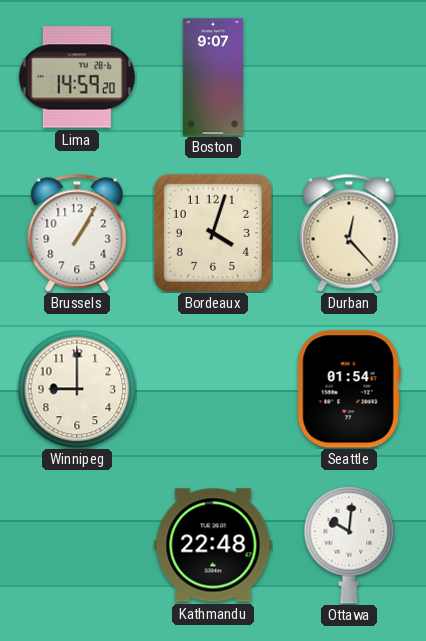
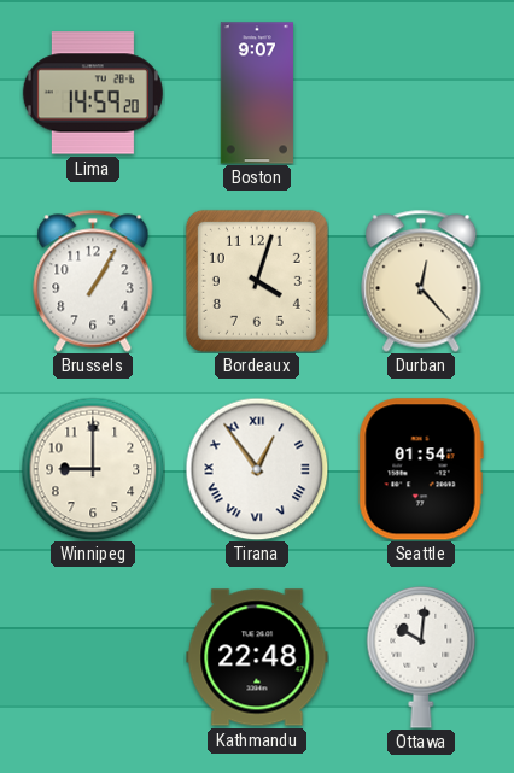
Tirana: none -> 12:54
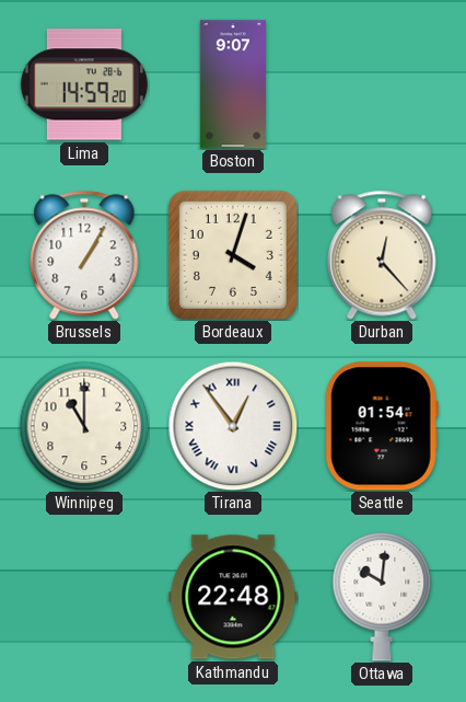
Winnipeg: 9:00 -> 11:00
